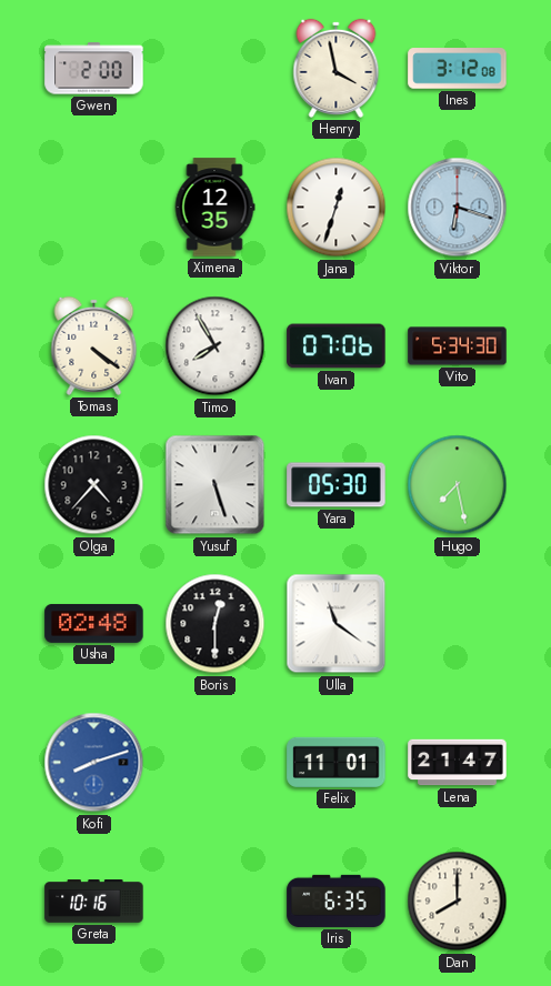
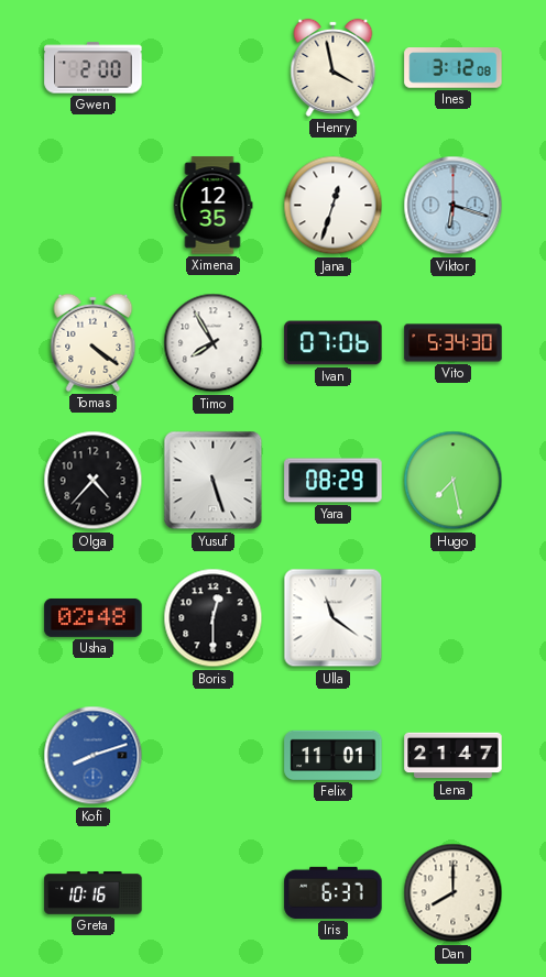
Yara: 05:30 -> 08:29
Iris: 6:35 -> 6:37
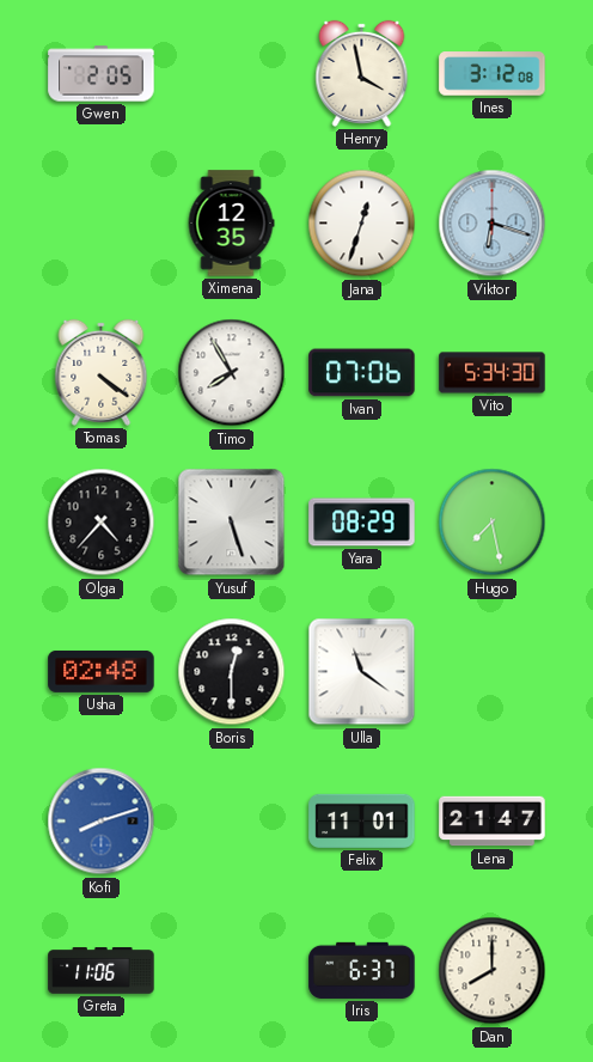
Gwen: 2:00 -> 2:05
Greta: 10:16 -> 11:06
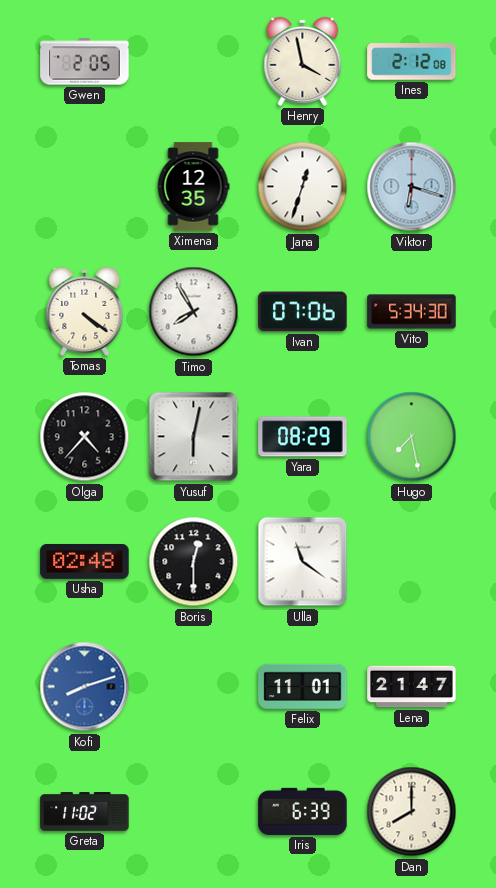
Ines: 3:12 -> 2:12
Yusuf: 5:27 -> 6:02
Greta: 11:06 -> 11:02
Iris: 6:37 -> 6:39
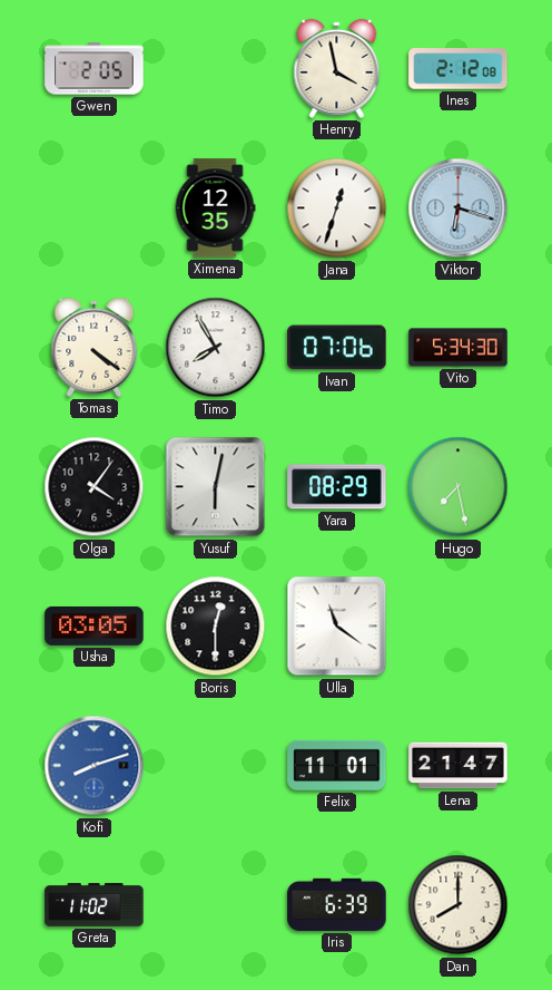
Olga: 4:37 -> 4:06
Usha: 02:48 -> 03:05
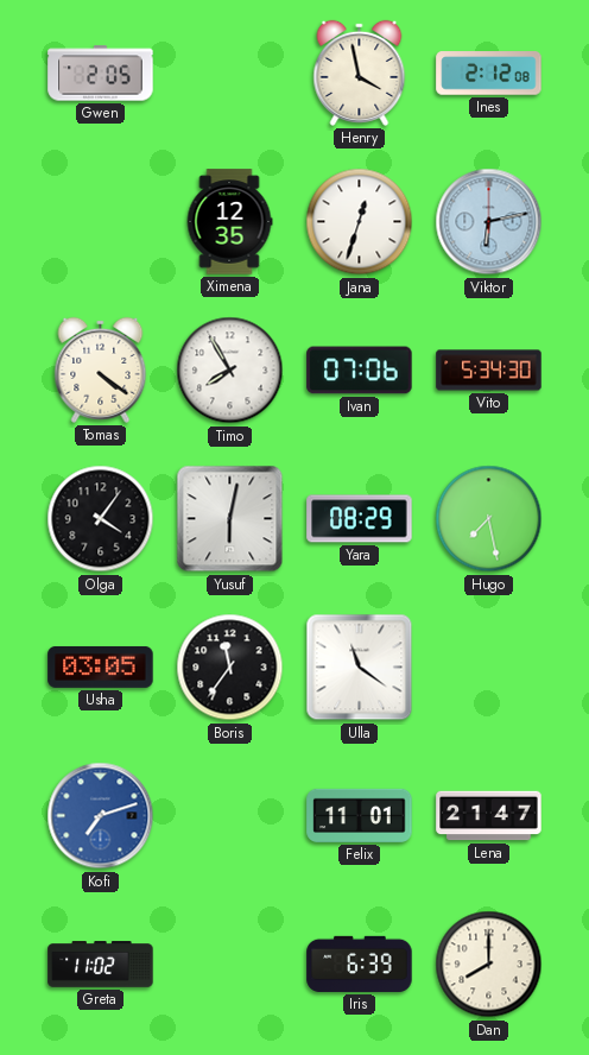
Viktor: 6:18 -> 6:13
Boris: 12:30 -> 11:36
Kofi: 8:12 -> 7:12
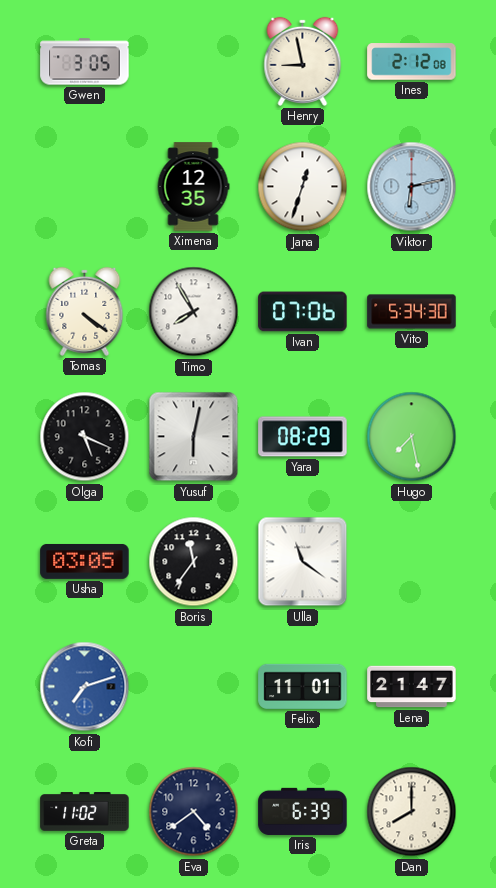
Gwen: 2:05 -> 3:05
Henry: 3:58 -> 8:58
Olga: 4:06 -> 5:19
Eva: none -> 4:39
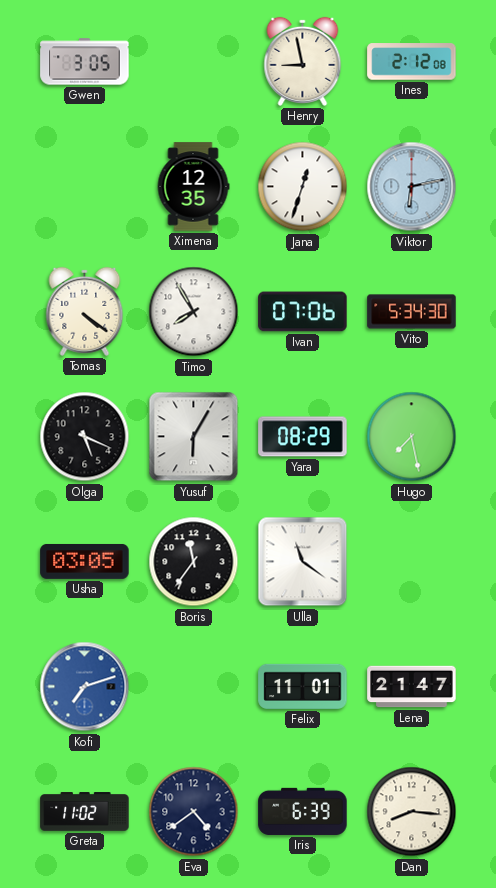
Yusuf: 6:02 -> 6:05
Dan: 8:00 -> 8:16
